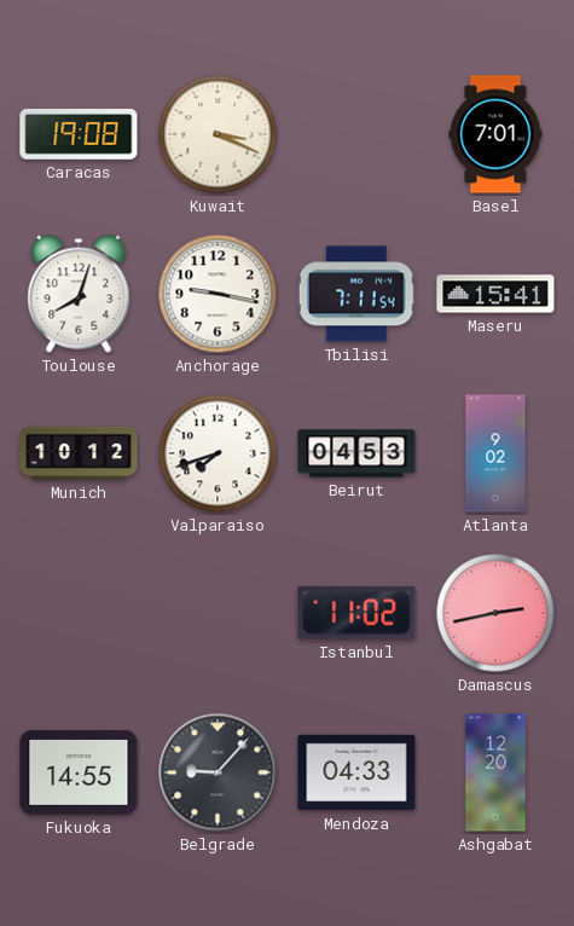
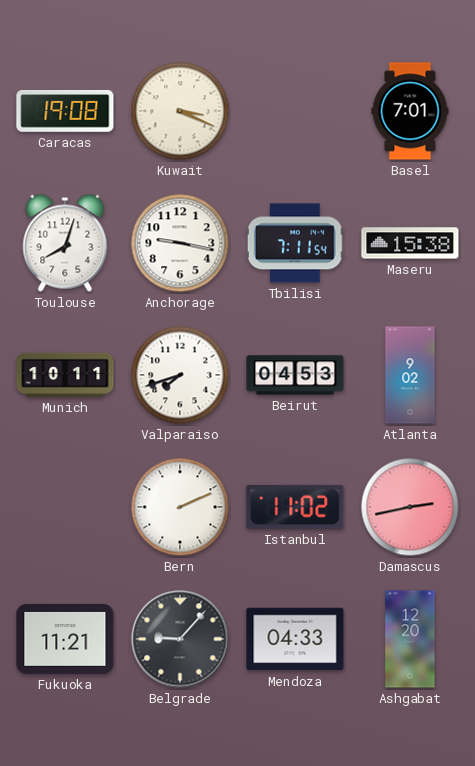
Maseru: 15:41 -> 15:38
Munich: 10:12 -> 10:11
Bern: none -> 2:11
Fukuoka: 14:55 -> 11:21
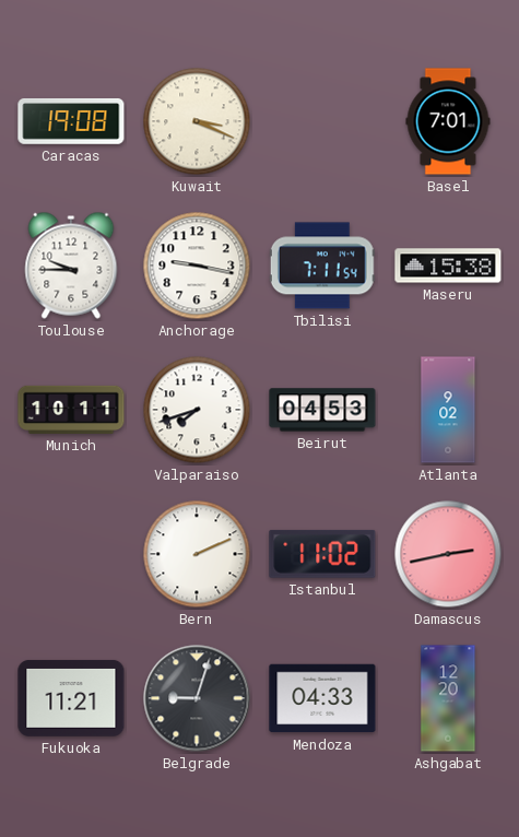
Toulouse: 8:03 -> 9:45
Belgrade: 9:07 -> 9:03
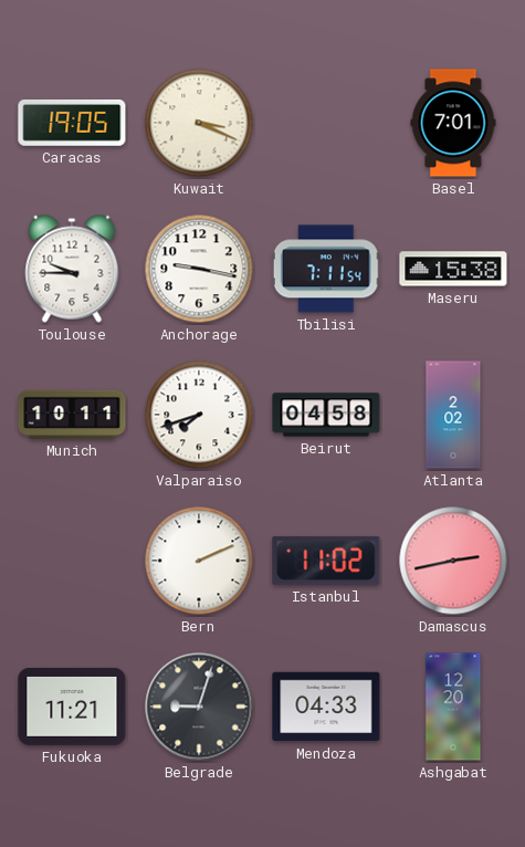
Caracas: 19:08 -> 19:05
Beirut: 04:53 -> 04:58
Atlanta: 9:02 -> 2:02
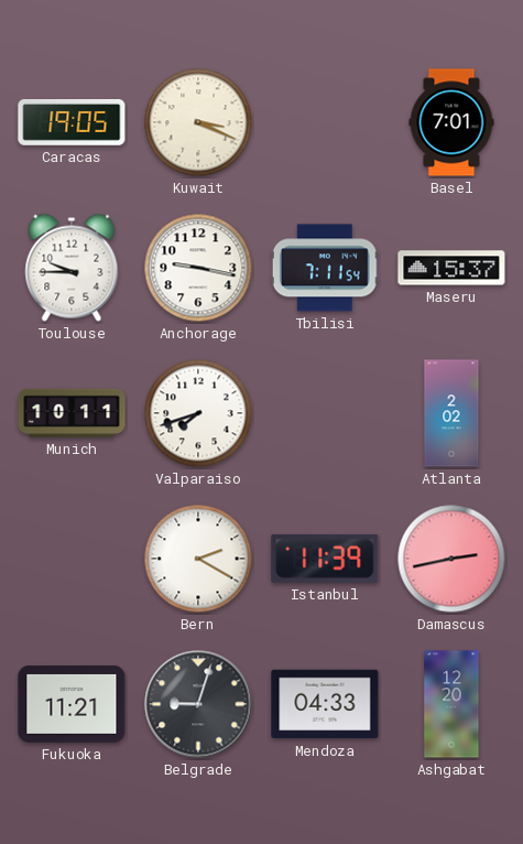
Maseru: 15:38 -> 15:37
Beirut: 04:58 -> none
Bern: 2:11 -> 2:20
Istanbul: 11:02 -> 11:39
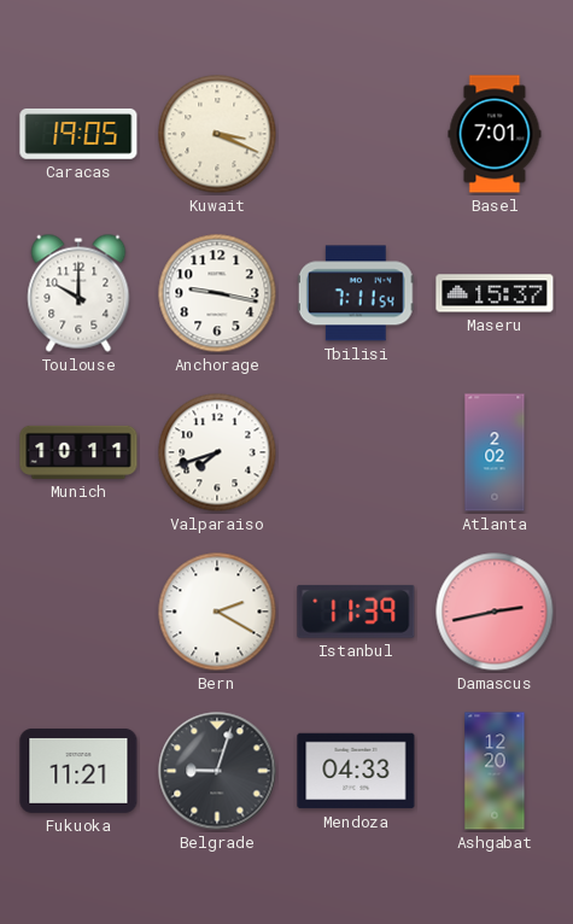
Toulouse: 9:45 -> 10:00
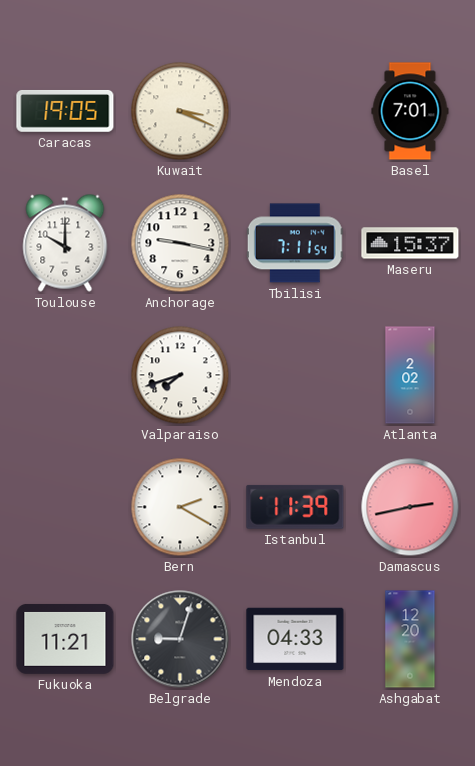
Munich: 10:11 -> none
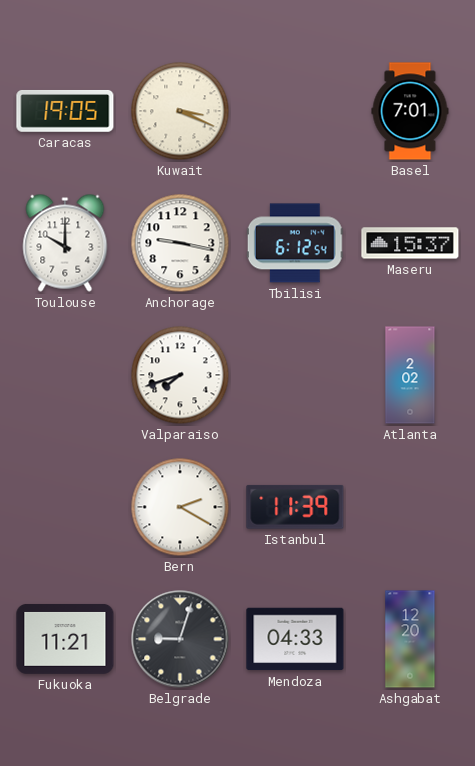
Tbilisi: 7:11 -> 6:12
Damascus: 2:43 -> none
